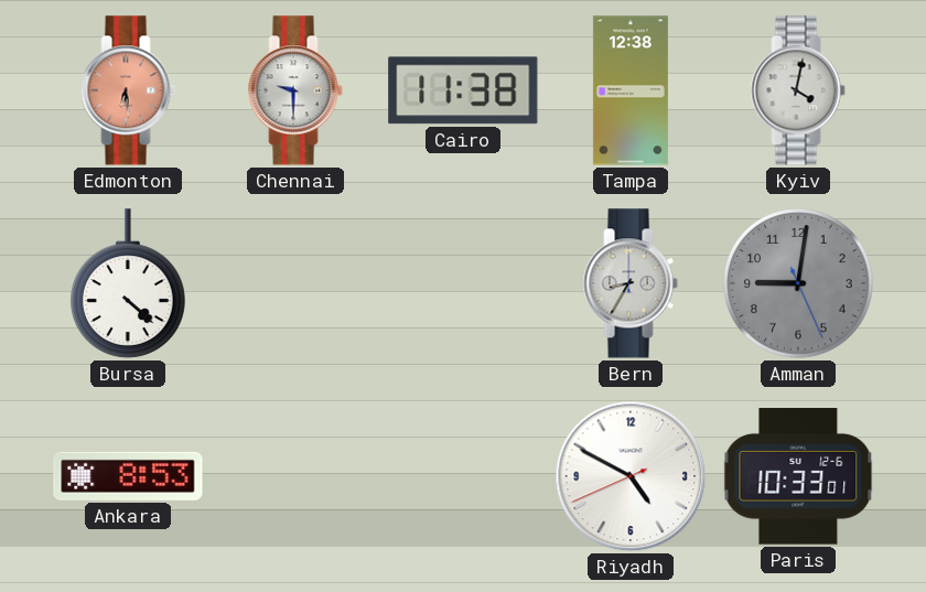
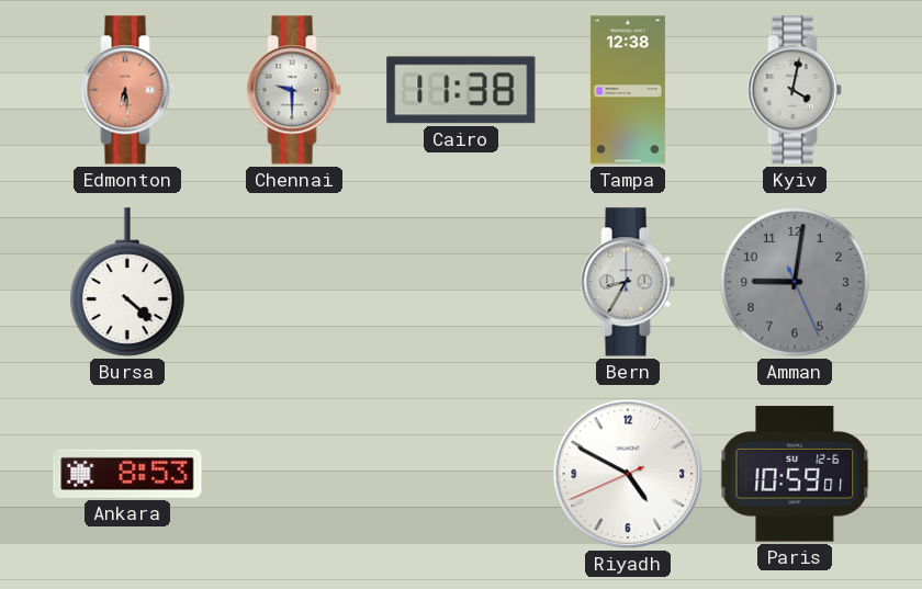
Paris: 10:33 -> 10:59
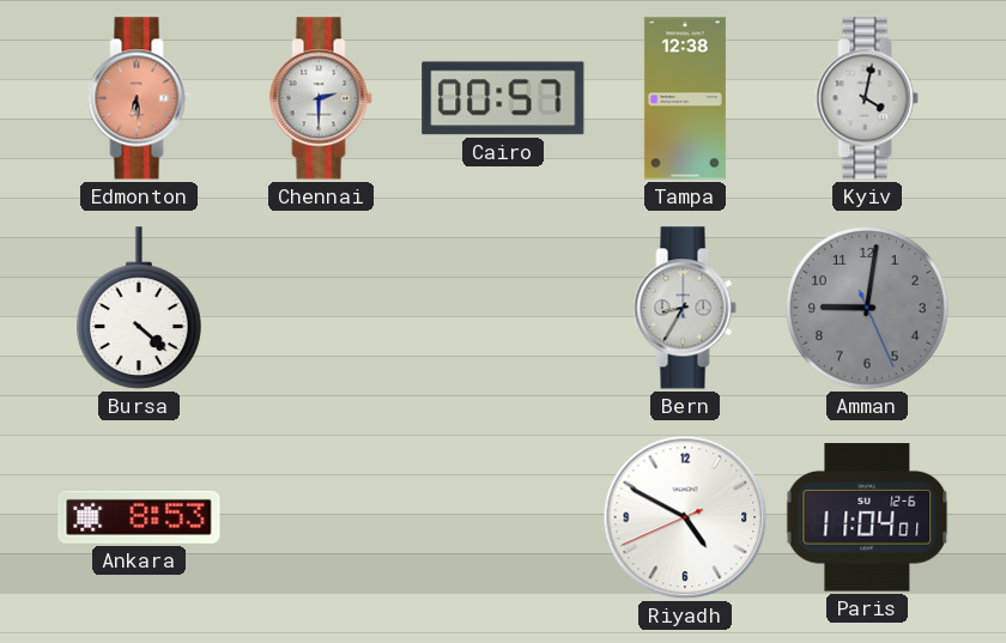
Chennai: 9:30 -> 2:30
Cairo: 11:38 -> 00:57
Paris: 10:59 -> 11:04
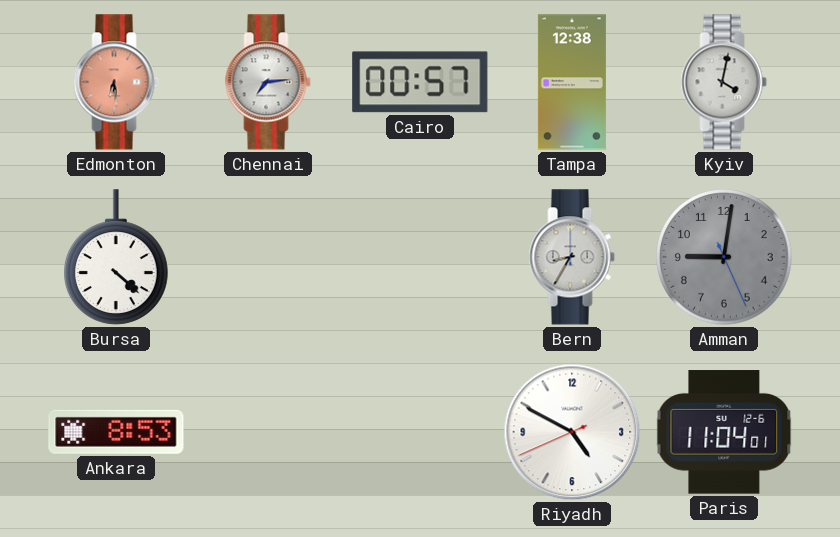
Chennai: 2:30 -> 7:14
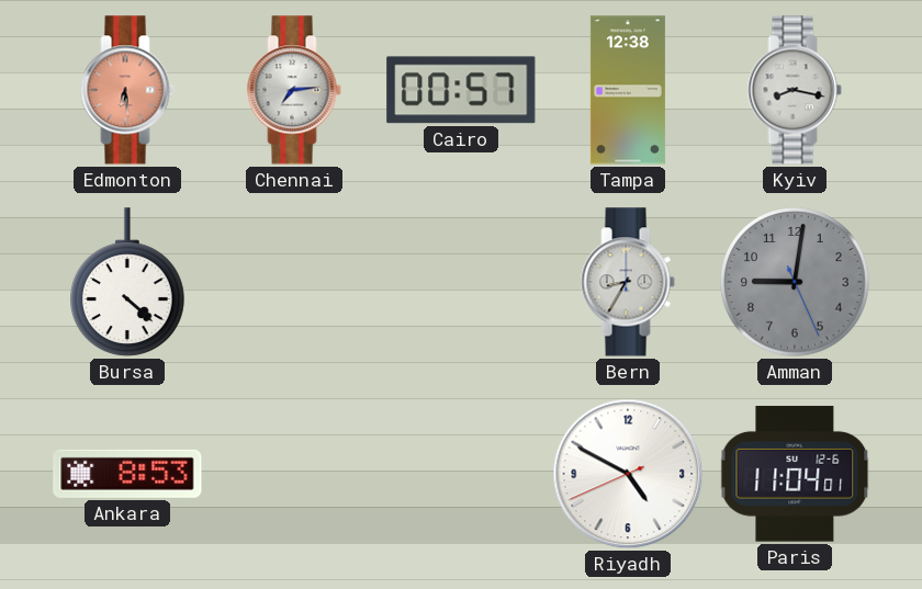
Kyiv: 4:02 -> 8:17
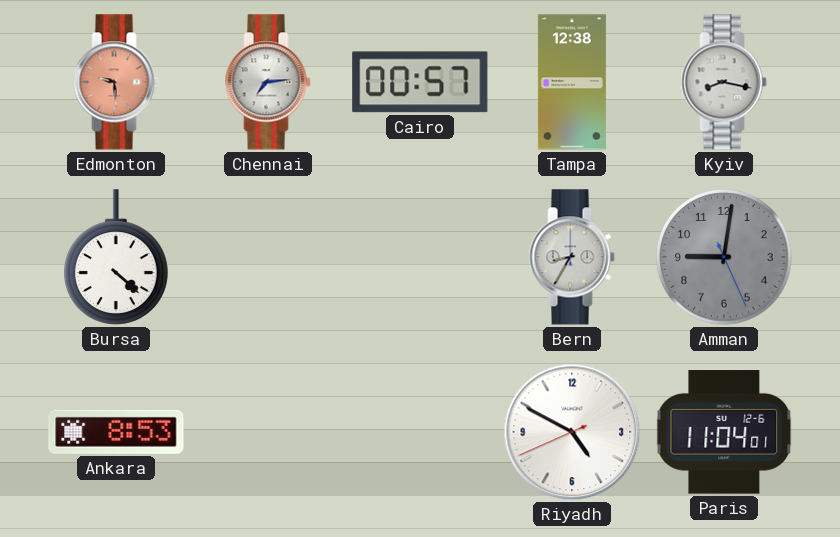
Edmonton: 6:29 -> 9:29
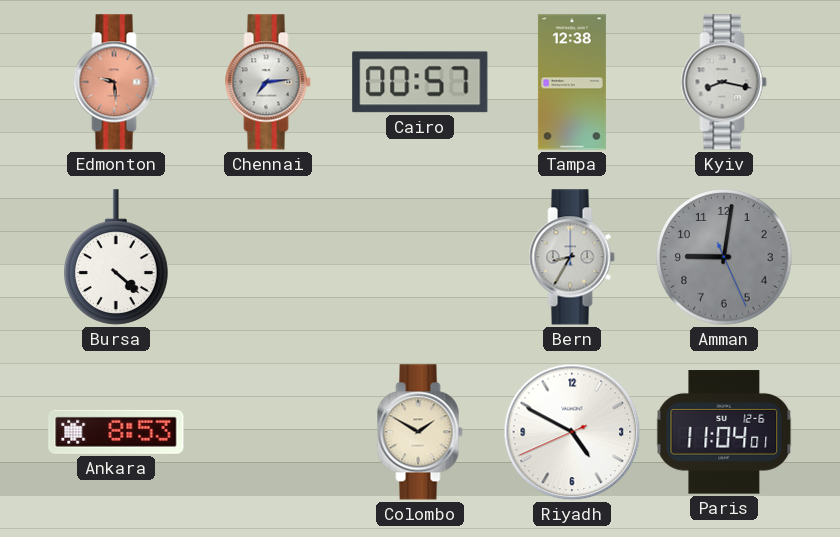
Colombo: none -> 1:50
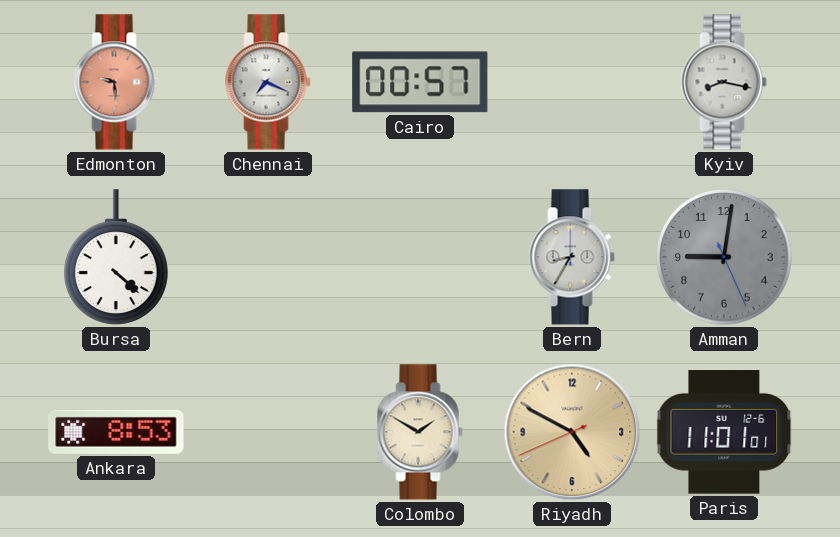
Chennai: 7:14 -> 7:19
Tampa: 12:38 -> none
Riyadh dial: white -> champagne
Paris: 11:04 -> 11:01
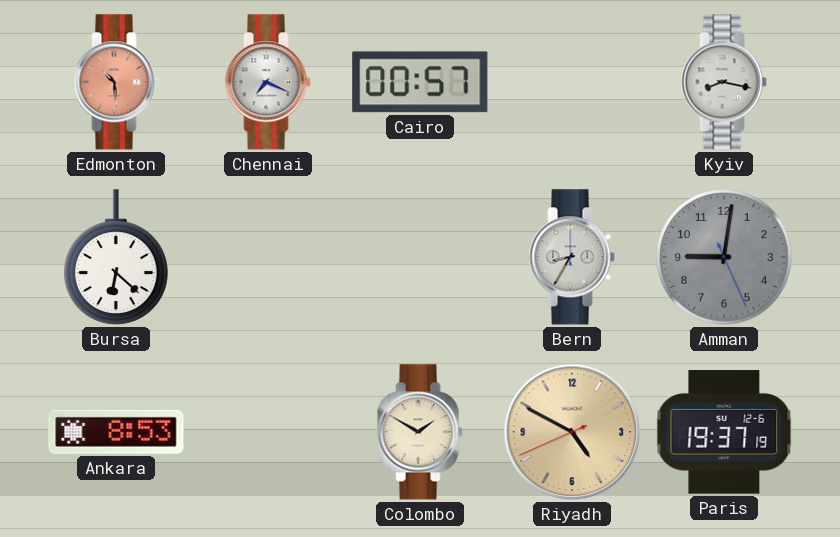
Edmonton: 9:29 -> 10:29
Bursa: 4:22 -> 6:22
Paris: 11:01 -> 19:37
